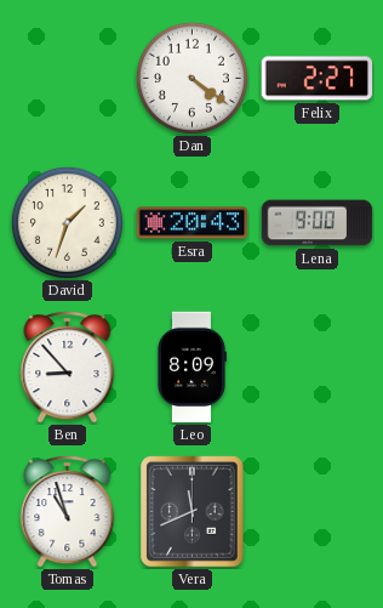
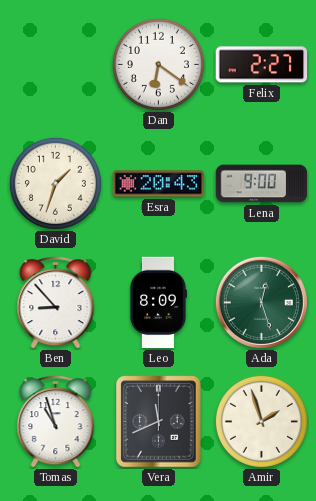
Dan: 4:21 -> 6:21
Ada: none -> 12:27
Amir: none -> 1:57
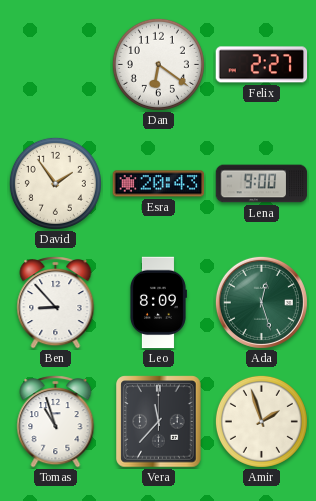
David: 1:33 -> 1:54
Vera: 11:41 -> 11:37
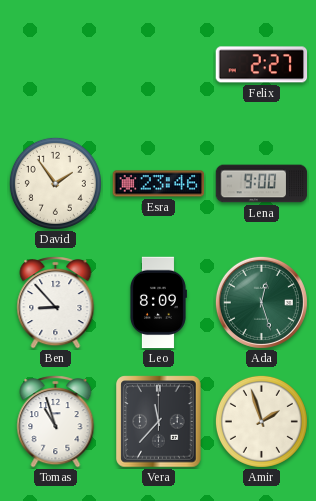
Dan: 6:21 -> none
Esra: 20:43 -> 23:46
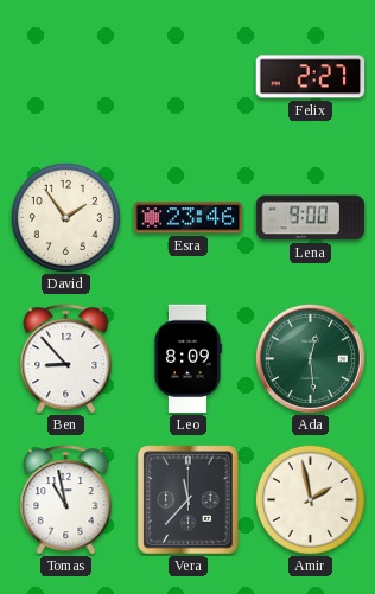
Ada: 12:27 -> 12:29
Tomas: 10:57 -> 10:58
Amir: 1:57 -> 1:58
